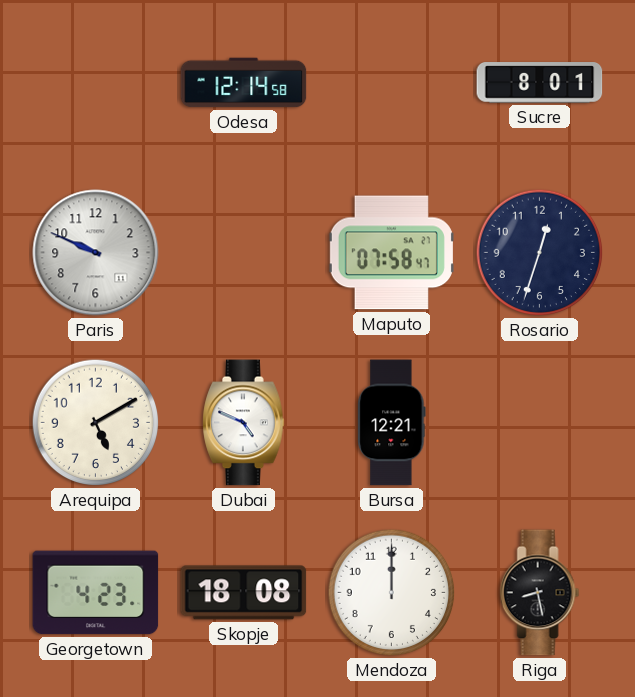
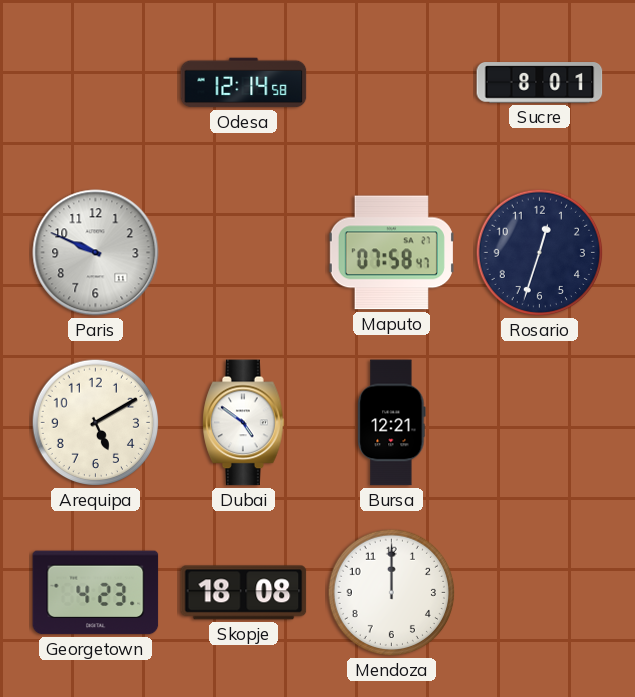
Dubai: 4:49 -> 4:51
Riga: 8:28 -> none
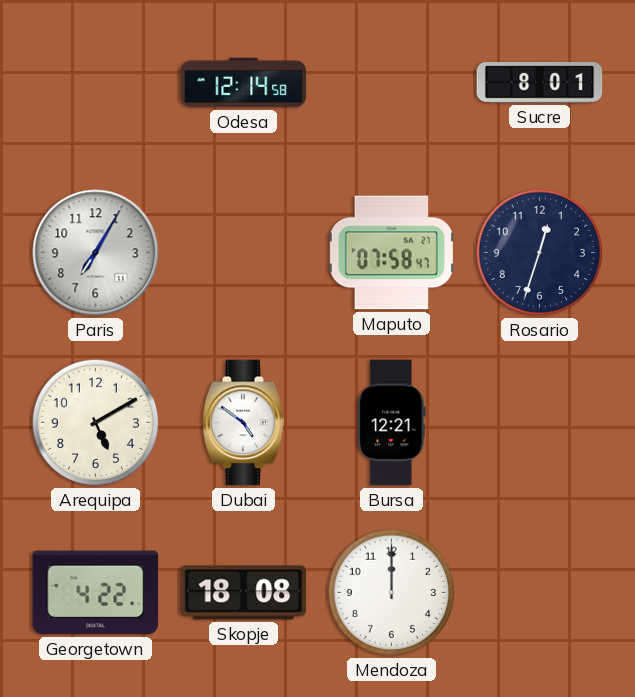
Paris: 9:49 -> 7:05
Georgetown: 4:23 -> 4:22
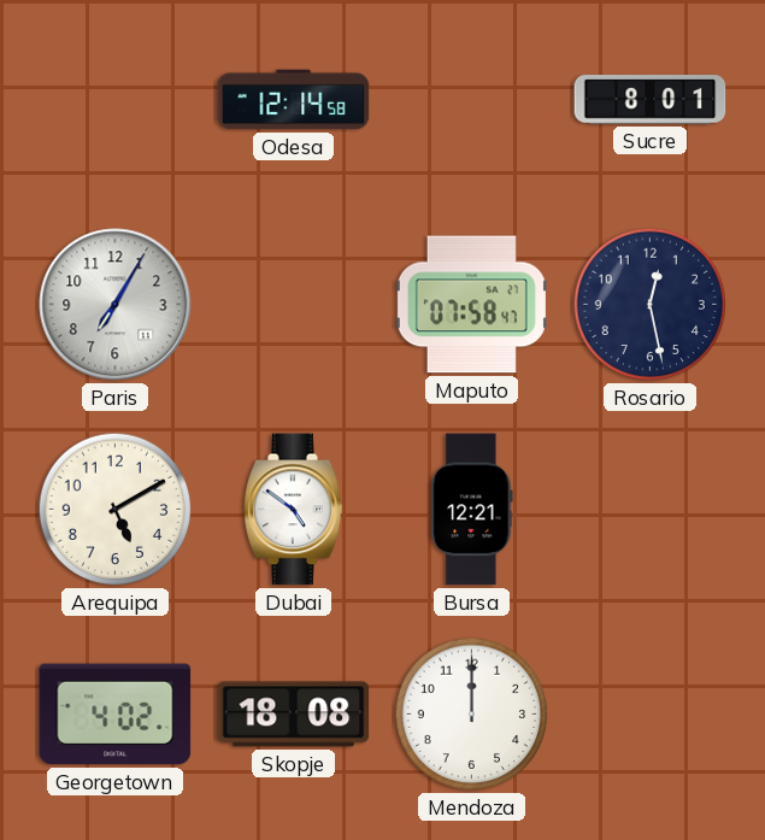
Rosario: 12:33 -> 12:28
Georgetown: 4:22 -> 4:02
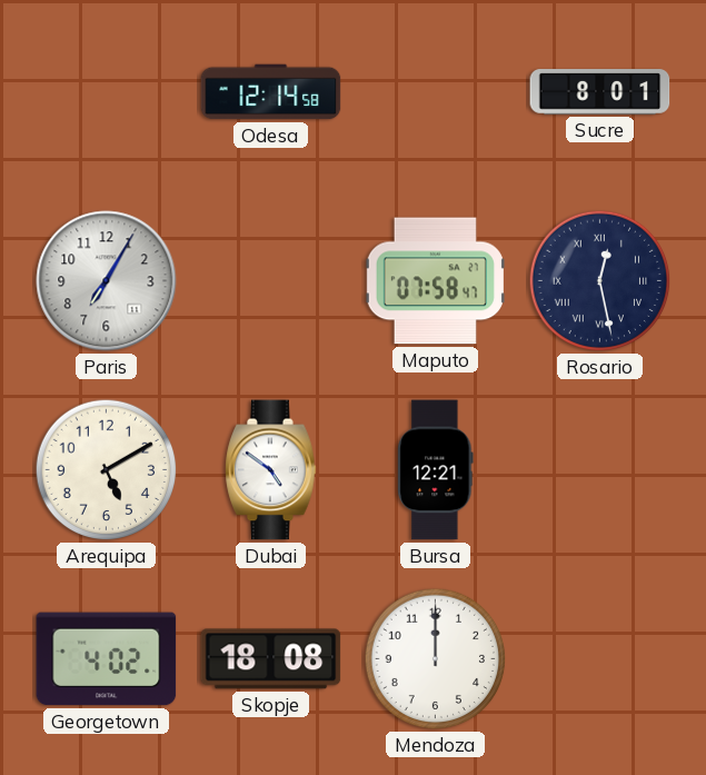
Rosario numerals: Arabic -> Roman
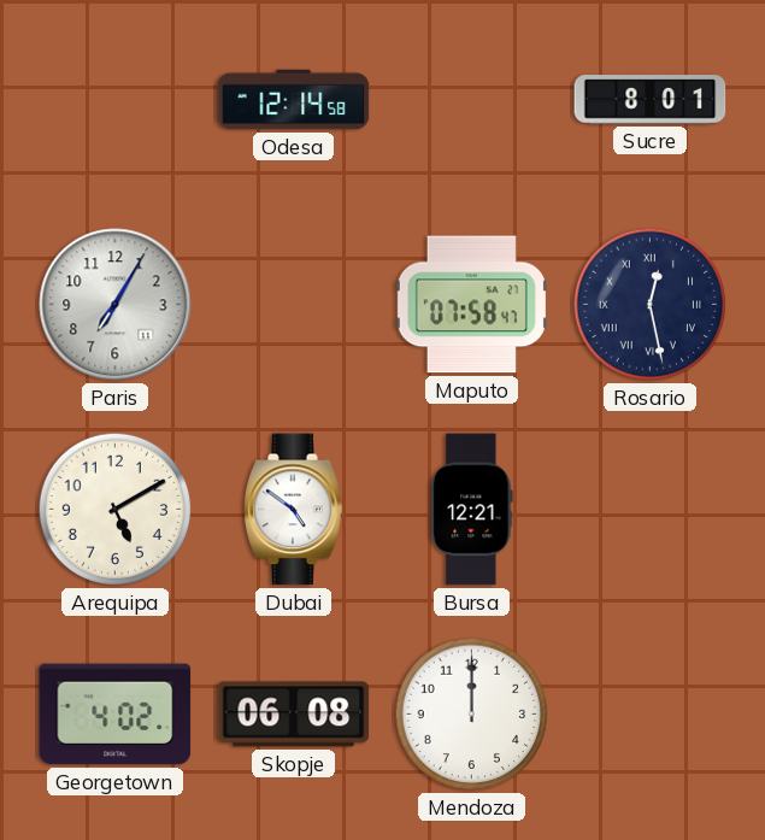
Skopje: 18:08 -> 06:08
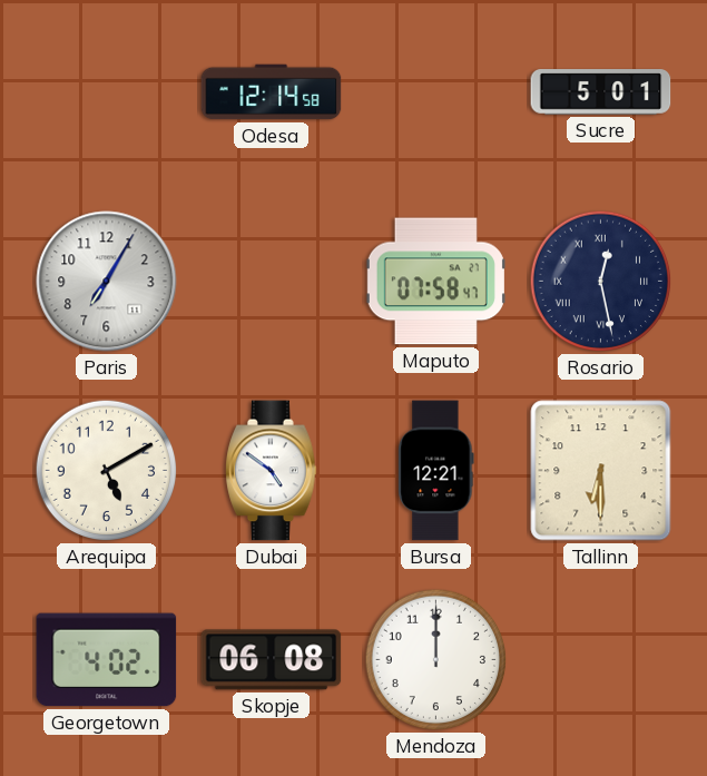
Sucre: 8:01 -> 5:01
Tallinn: none -> 6:30
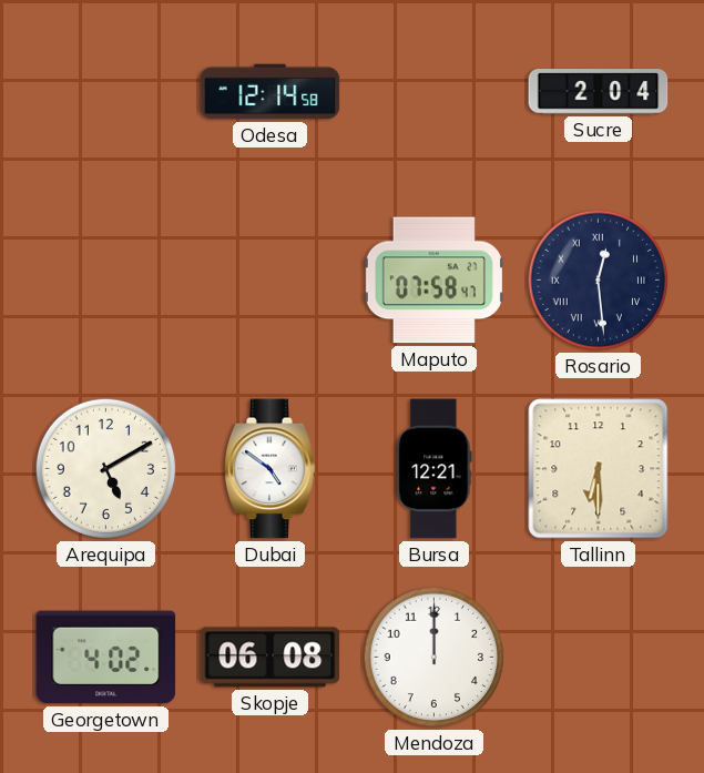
Sucre: 5:01 -> 2:04
Paris: 7:05 -> none
Rosario: 12:28 -> 12:29
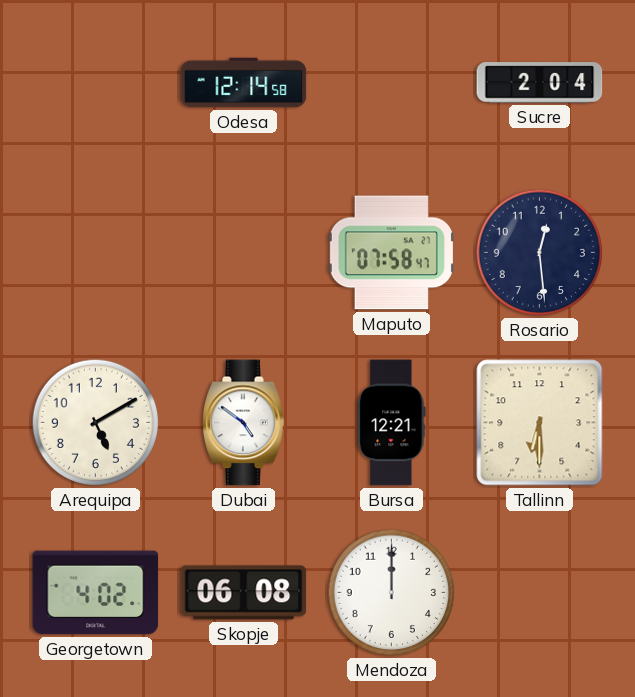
Rosario numerals: Roman -> Arabic
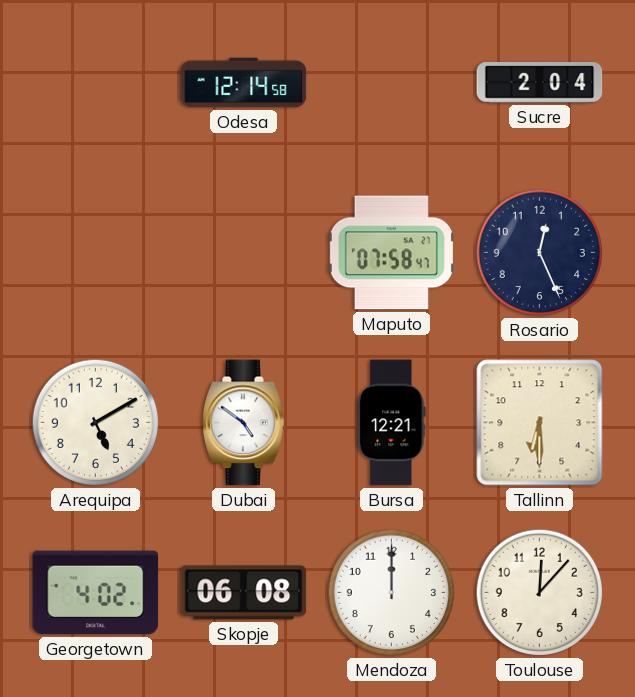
Rosario: 12:29 -> 12:26
Toulouse: none -> 12:07
